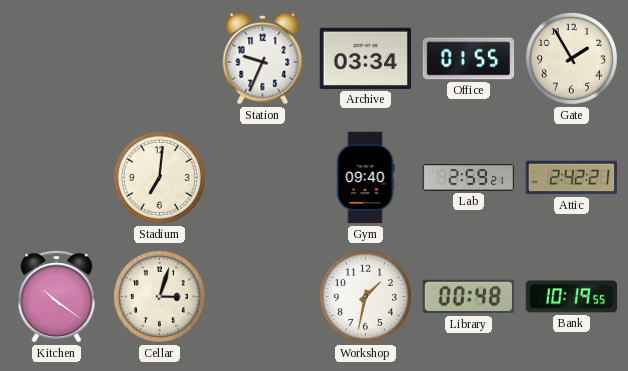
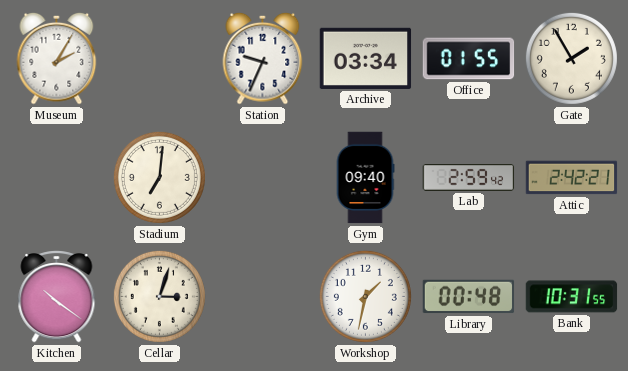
Museum: none -> 2:05
Lab: 2:59:21 -> 2:59:42
Bank: 10:19 -> 10:31
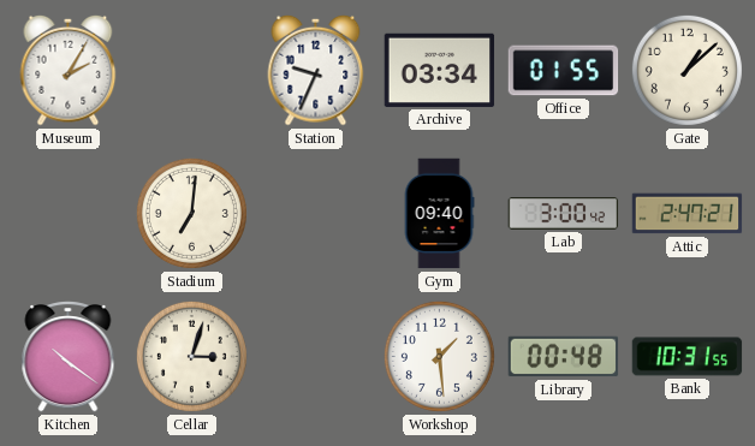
Gate: 1:55 -> 1:08
Lab: 2:59 -> 3:00
Attic: 2:42 -> 2:47
Workshop: 1:32 -> 1:29
